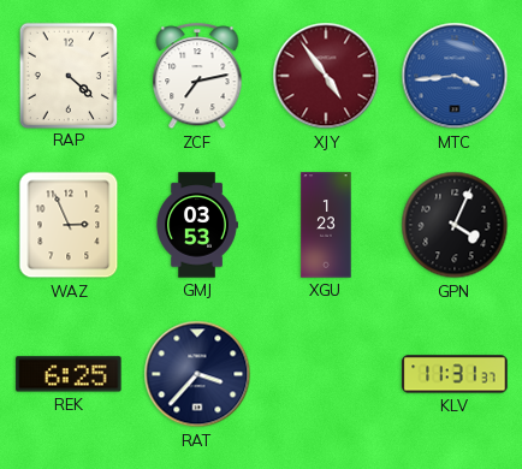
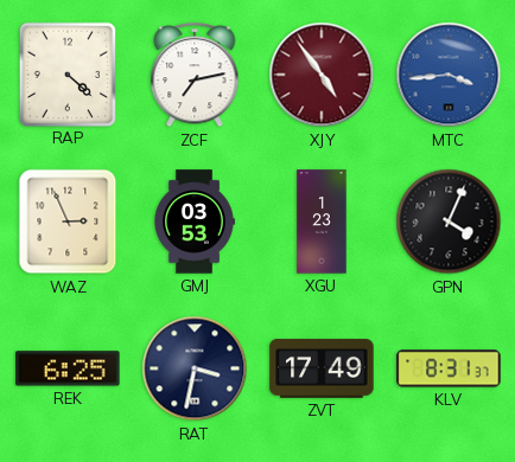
RAT: 3:37 -> 3:32
ZVT: none -> 17:49
KLV: 11:31 -> 8:31
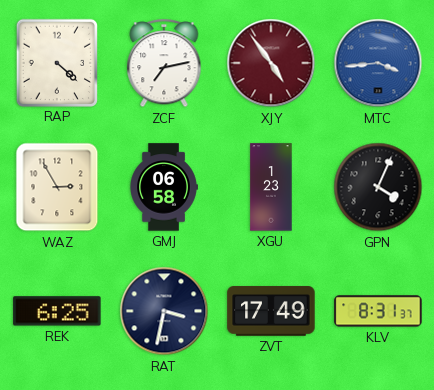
WAZ: 2:56 -> 2:55
GMJ: 03:53 -> 06:58
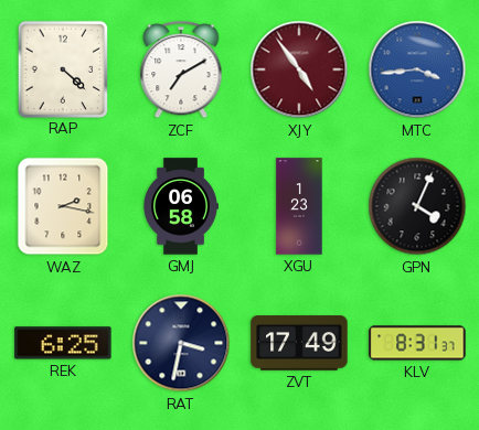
ZCF: 7:13 -> 7:10
WAZ: 2:55 -> 2:17
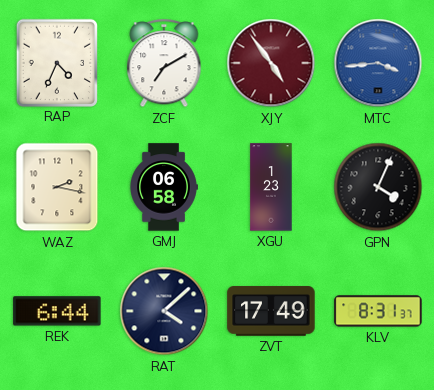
RAP: 4:22 -> 4:34
REK: 6:25 -> 6:44
RAT: 3:32 -> 4:08
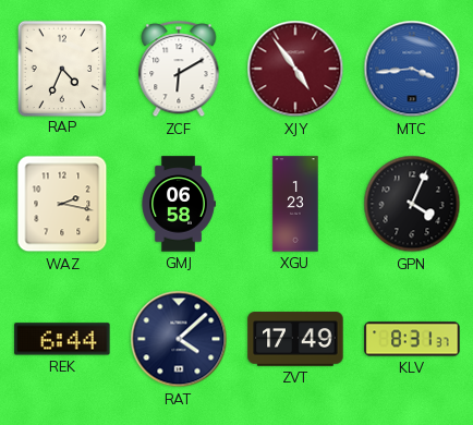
ZCF: 7:10 -> 6:10
